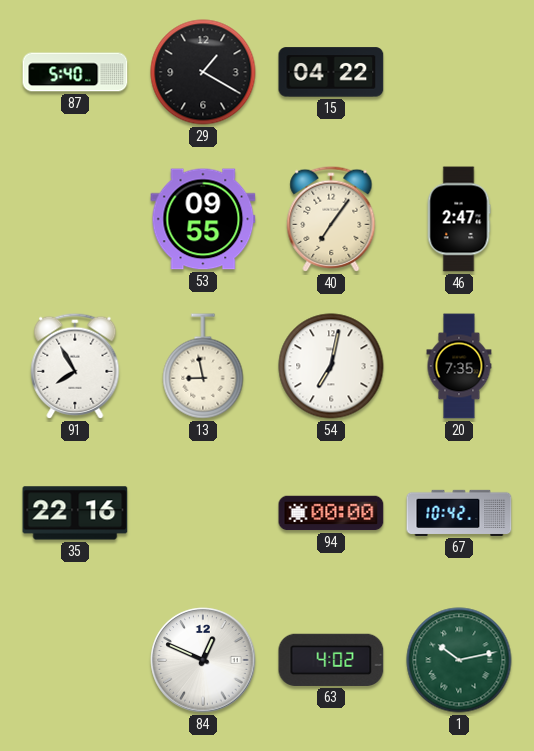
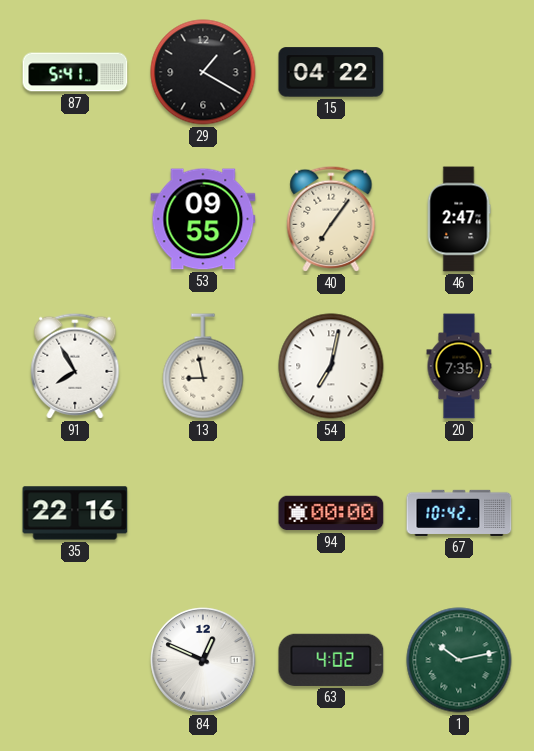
87: 5:40 -> 5:41
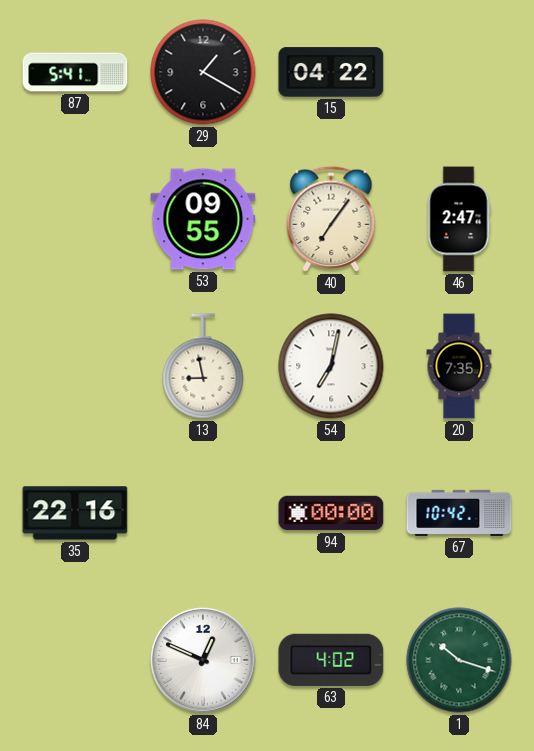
91: 7:55 -> none
1: 10:13 -> 10:18
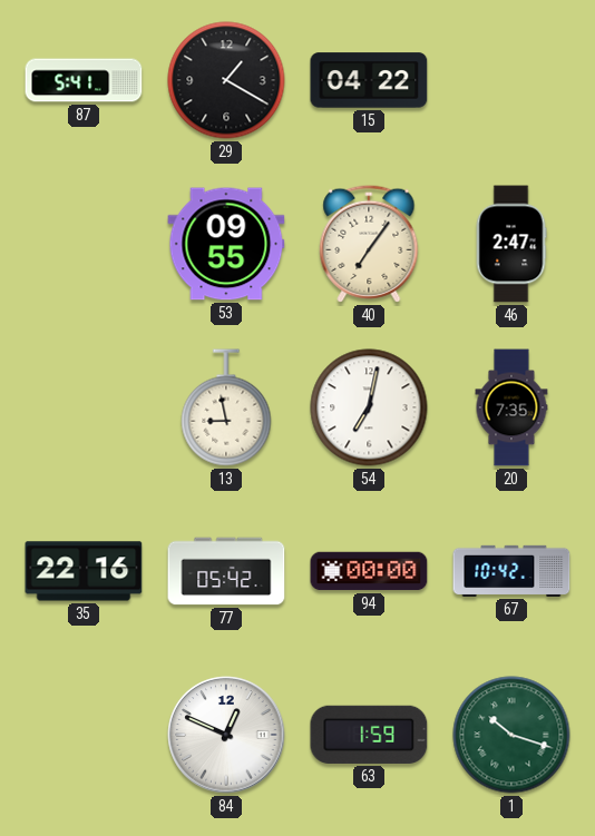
77: none -> 05:42
63: 4:02 -> 1:59
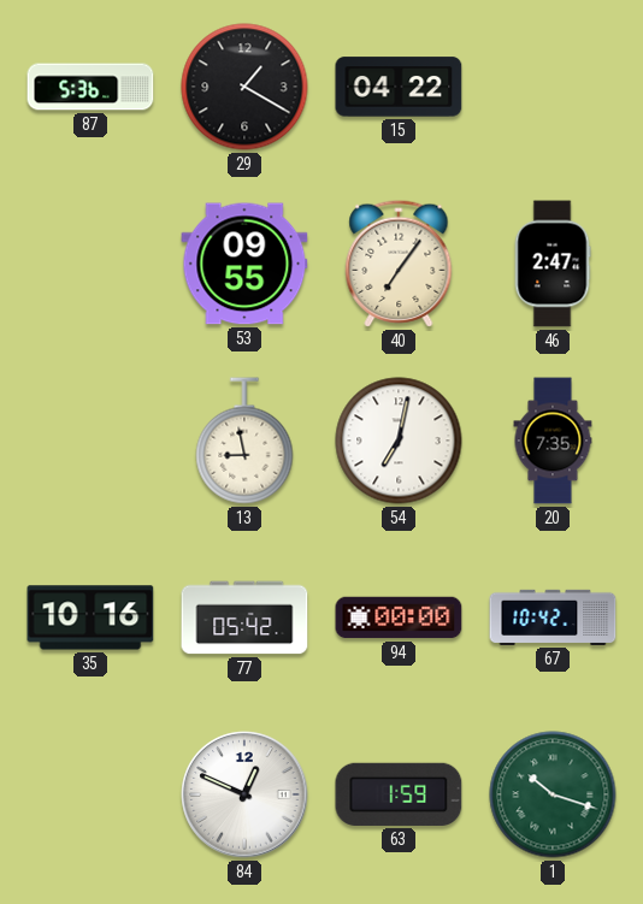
87: 5:41 -> 5:36
35: 22:16 -> 10:16
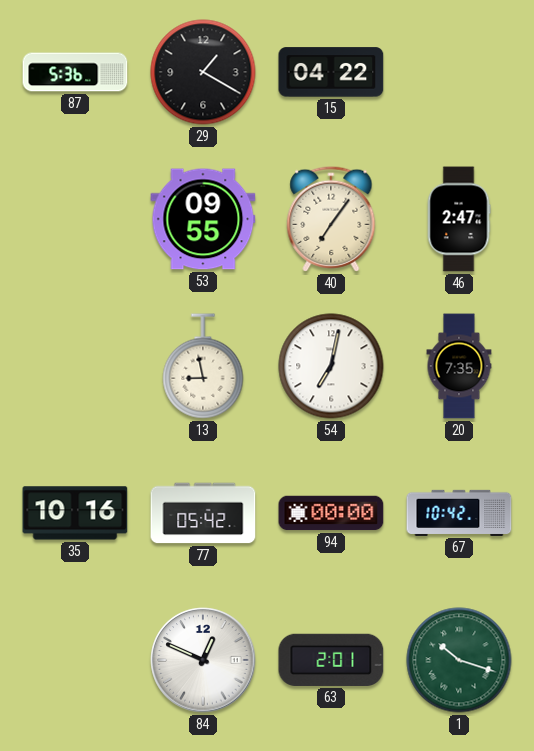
63: 1:59 -> 2:01
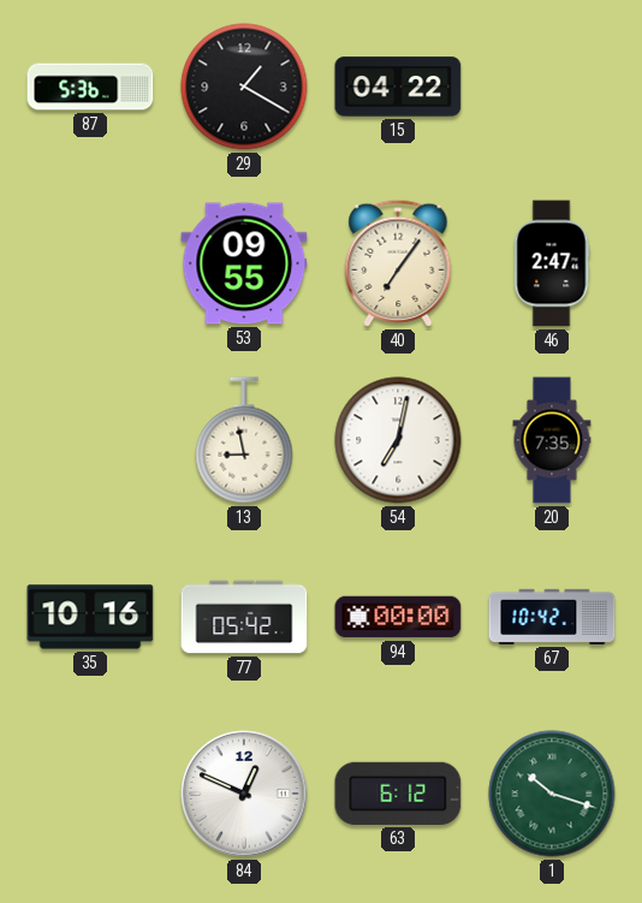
63: 2:01 -> 6:12
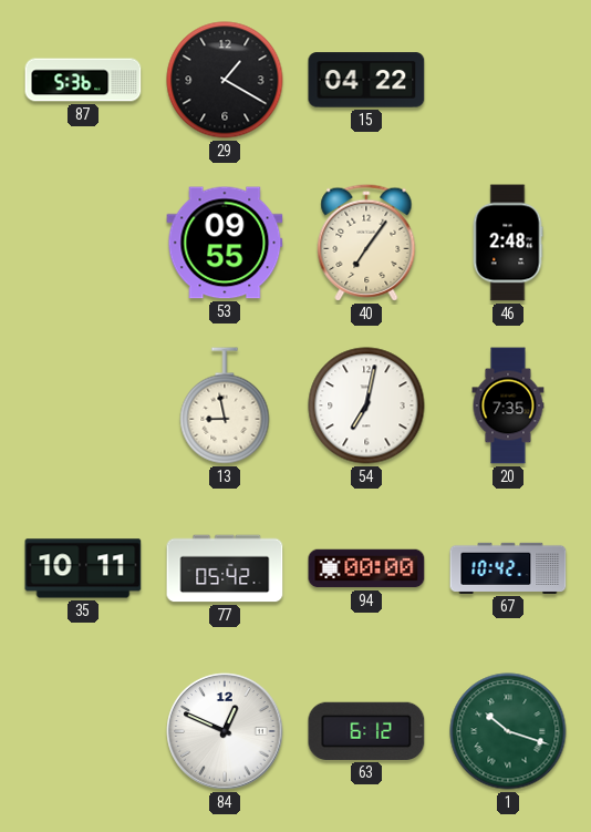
46: 2:47 -> 2:48
35: 10:16 -> 10:11
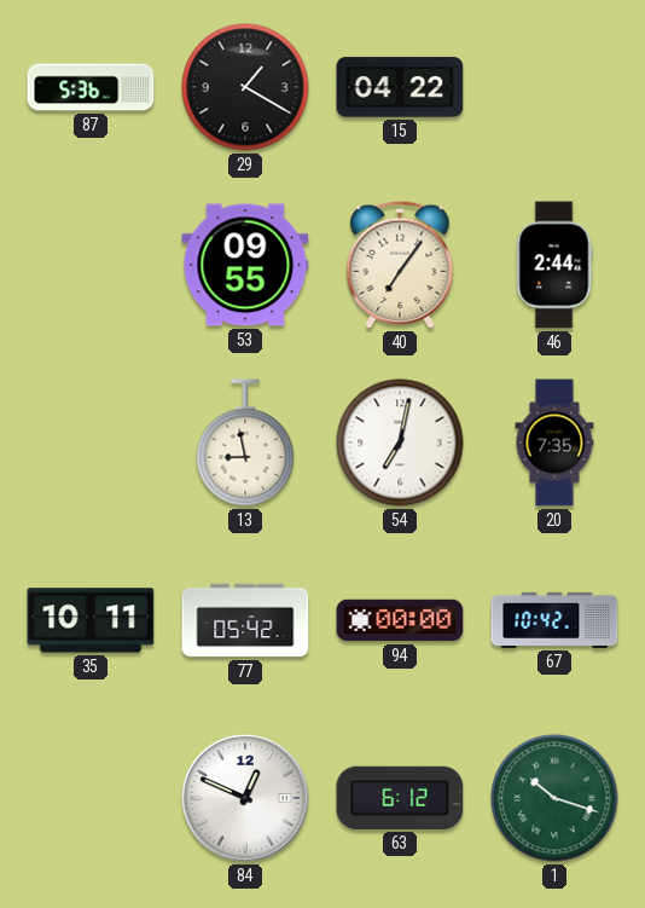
46: 2:48 -> 2:44
